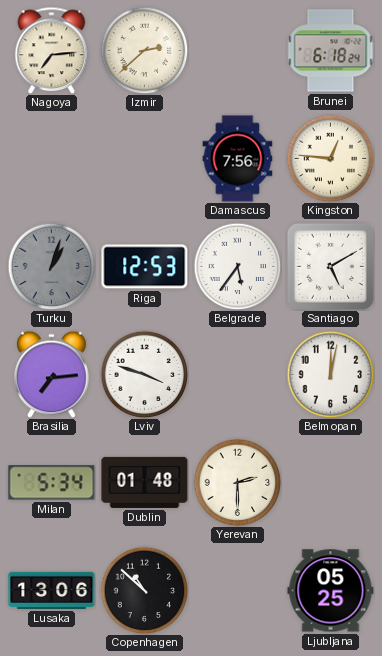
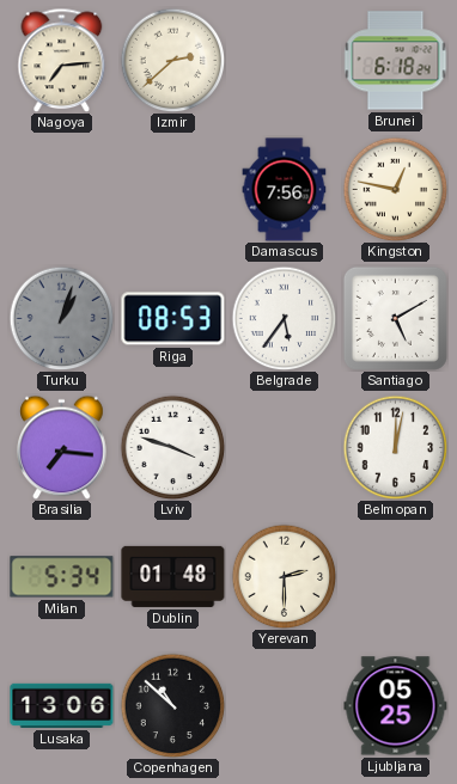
Kingston: 12:46 -> 12:47
Riga: 12:53 -> 08:53
Brasilia: 7:14 -> 7:16
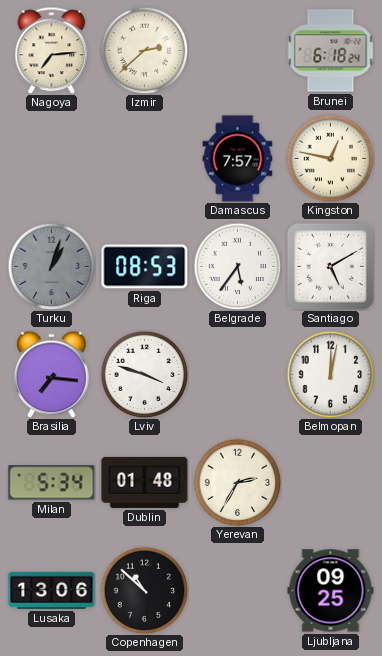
Damascus: 7:56 -> 7:57
Yerevan: 2:30 -> 2:35
Ljubljana: 05:25 -> 09:25
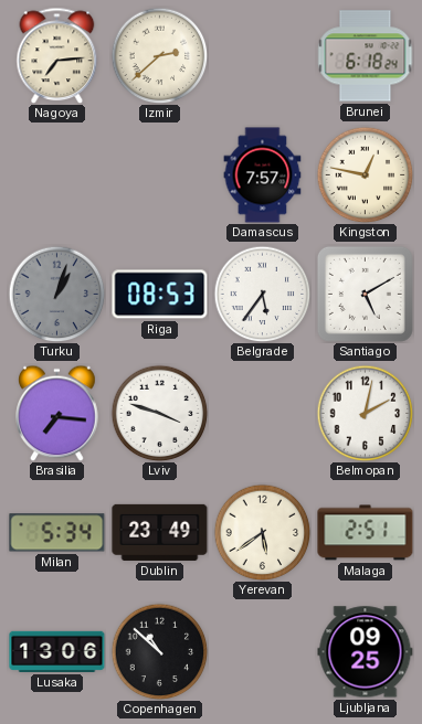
Belmopan: 12:02 -> 2:02
Dublin: 01:48 -> 23:49
Yerevan: 2:35 -> 5:39
Malaga: none -> 2:51
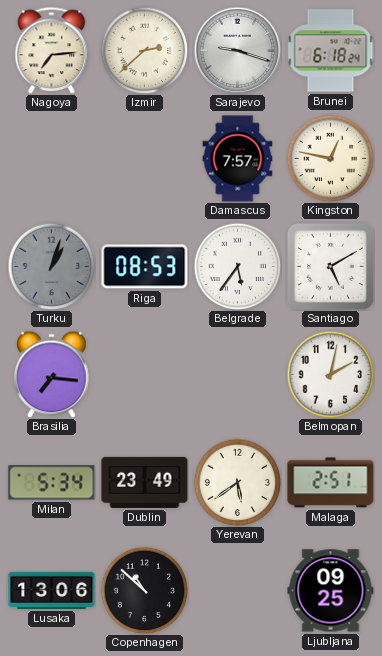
Sarajevo: none -> 9:18
Lviv: 3:48 -> none
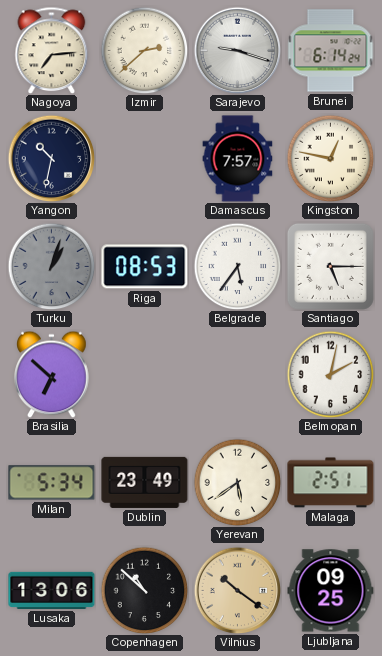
Brunei: 6:18 -> 6:14
Yangon: none -> 10:32
Santiago: 5:10 -> 5:15
Brasilia: 7:16 -> 6:52
Vilnius: none -> 10:21
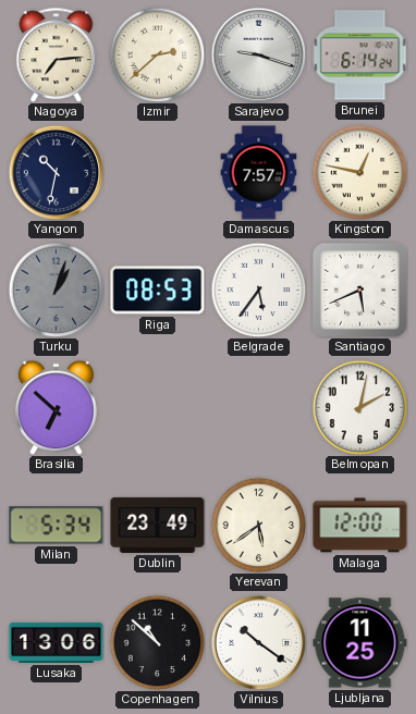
Santiago: 5:15 -> 5:41
Malaga: 2:51 -> 12:00
Vilnius dial: champagne -> white
Ljubljana: 09:25 -> 11:25
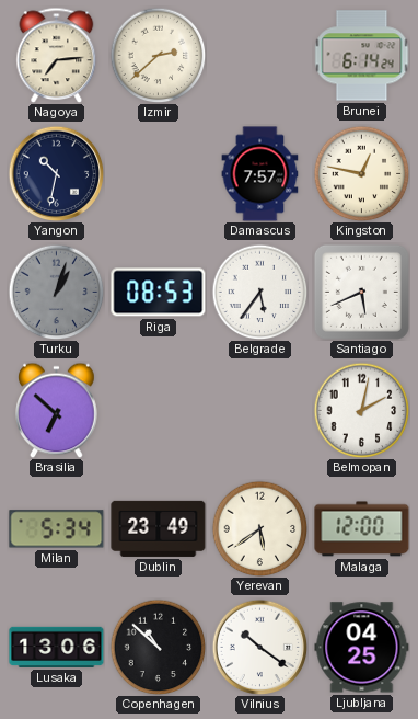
Sarajevo: 9:18 -> none
Ljubljana: 11:25 -> 04:25
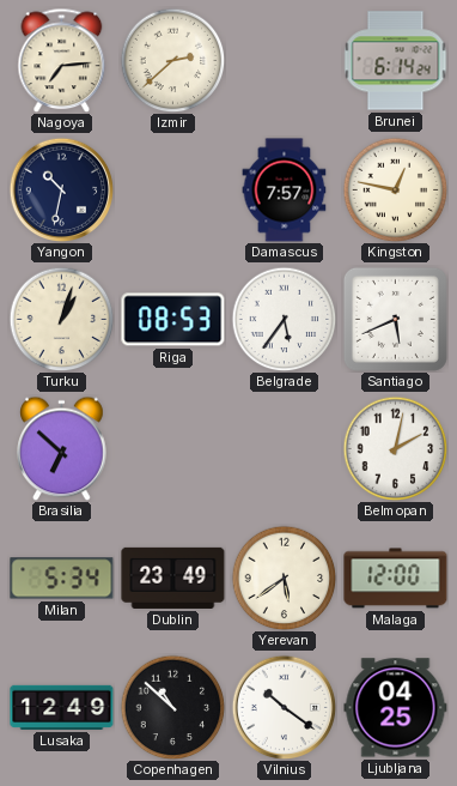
Turku dial: grey -> cream
Lusaka: 13:06 -> 12:49
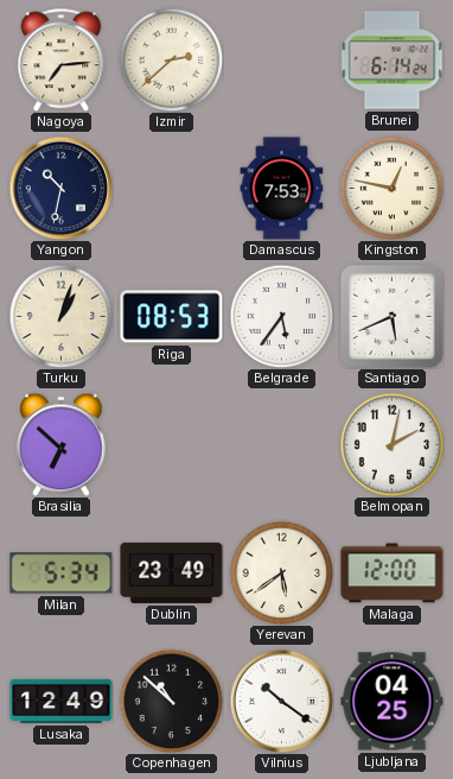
Damascus: 7:57 -> 7:53
